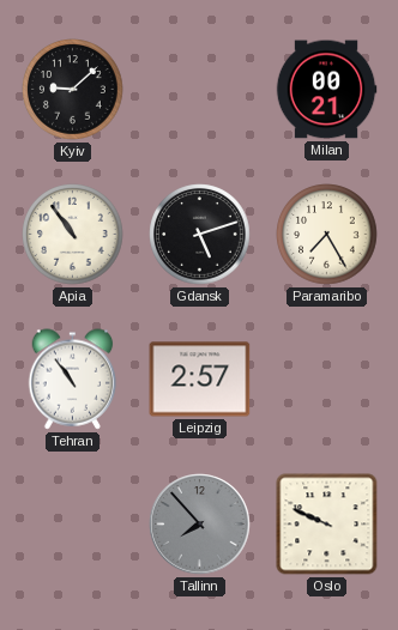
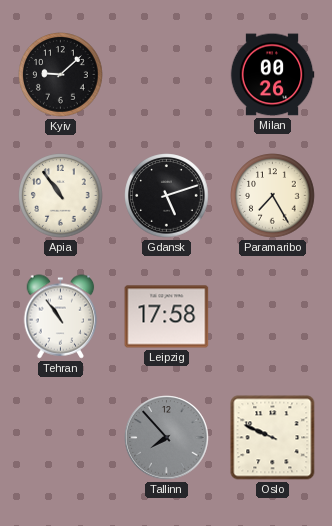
Milan: 00:21 -> 00:26
Leipzig: 2:57 -> 17:58
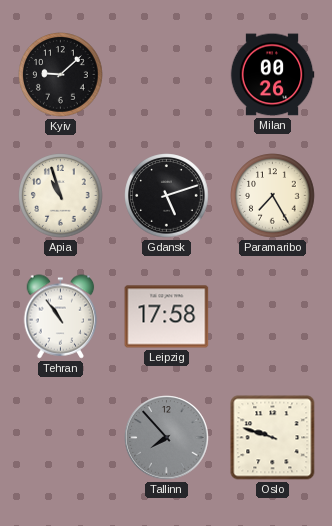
Apia: 10:54 -> 10:57
Oslo: 9:49 -> 9:48
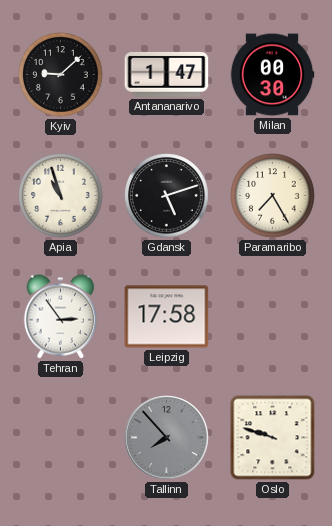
Antananarivo: none -> 1:47
Milan: 00:26 -> 00:30
Tehran: 10:54 -> 2:54
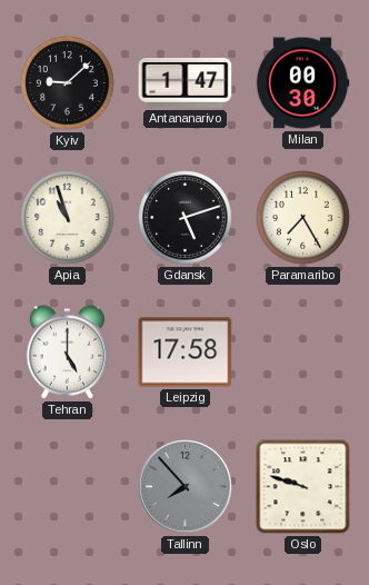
Tehran: 2:54 -> 5:00
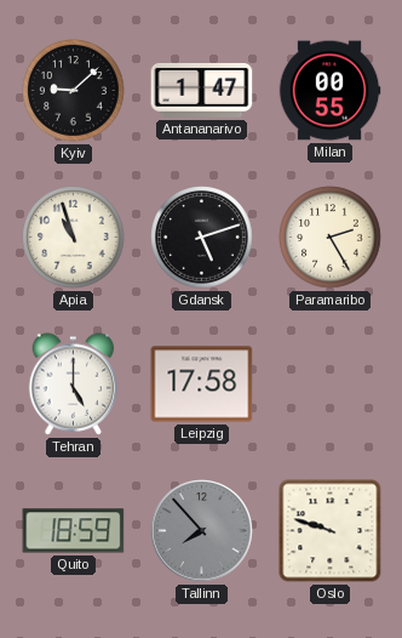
Milan: 00:30 -> 00:55
Paramaribo: 7:25 -> 2:25
Quito: none -> 18:59
